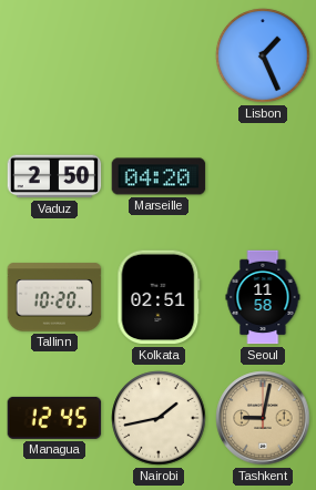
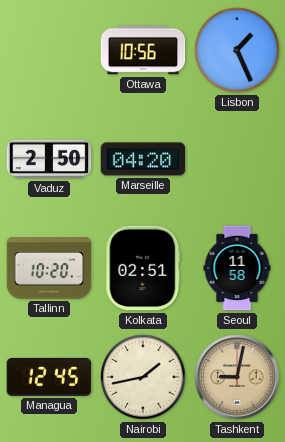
Ottawa: none -> 10:56
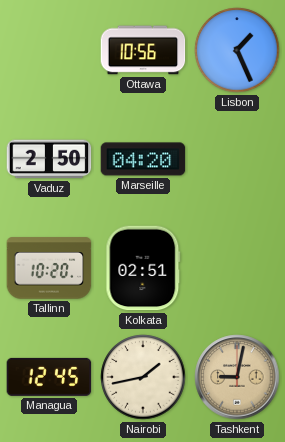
Seoul: 11:58 -> none
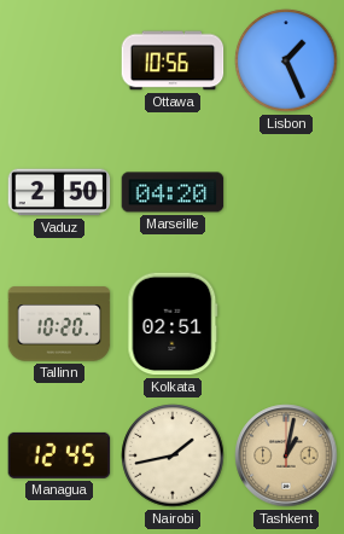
Tashkent: 9:02 -> 1:02
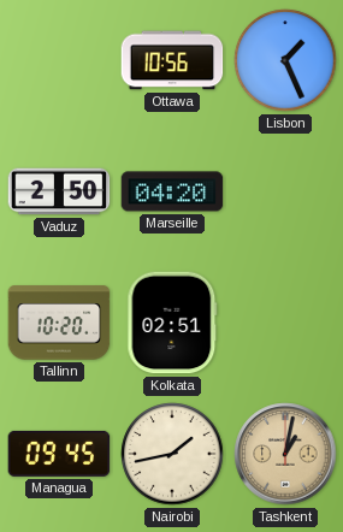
Managua: 12:45 -> 09:45
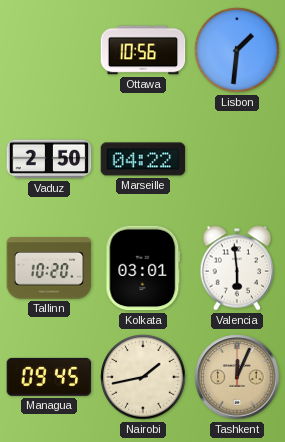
Lisbon: 1:26 -> 1:31
Marseille: 04:20 -> 04:22
Kolkata: 02:51 -> 03:01
Valencia: none -> 5:59
Tashkent: 1:02 -> 12:04
